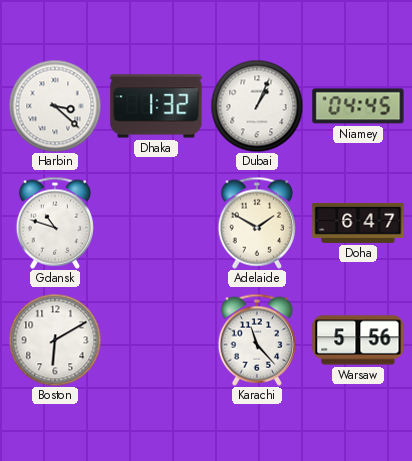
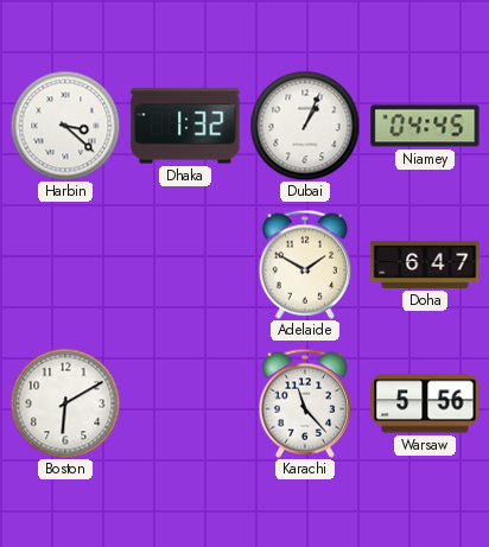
Gdansk: 10:48 -> none
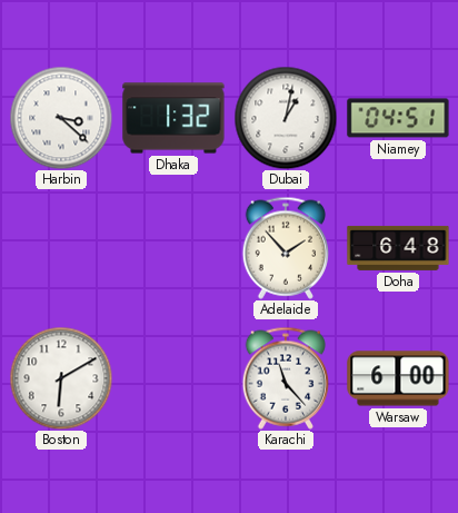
Dubai: 1:04 -> 1:02
Niamey: 04:45 -> 04:51
Adelaide: 1:50 -> 1:53
Doha: 6:47 -> 6:48
Warsaw: 5:56 -> 6:00
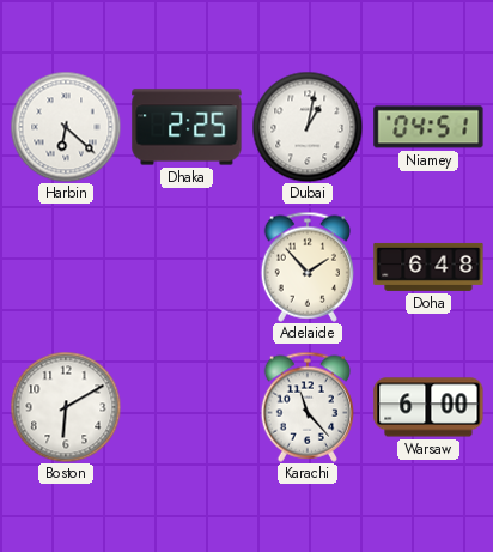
Harbin: 3:22 -> 6:22
Dhaka: 1:32 -> 2:25
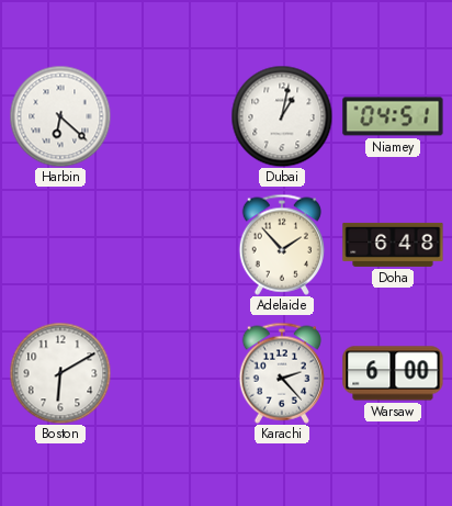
Dhaka: 2:25 -> none
Karachi: 11:23 -> 2:23
